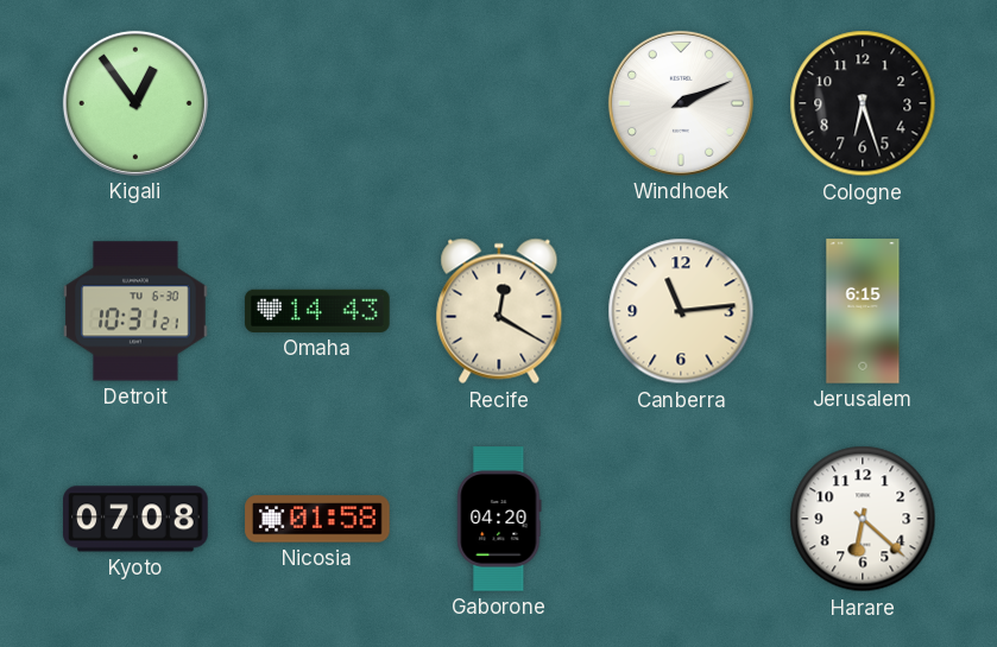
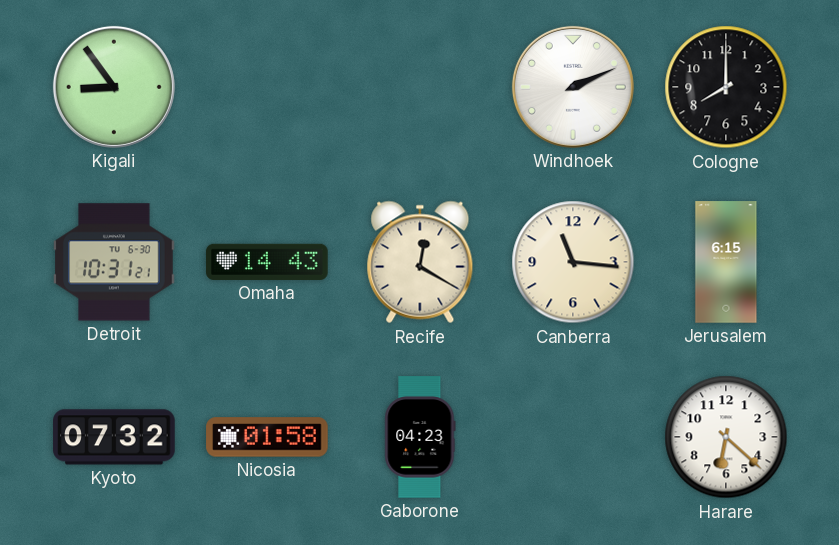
Kigali: 12:54 -> 8:54
Cologne: 6:27 -> 8:00
Canberra: 11:14 -> 11:16
Kyoto: 07:08 -> 07:32
Gaborone: 04:20 -> 04:23
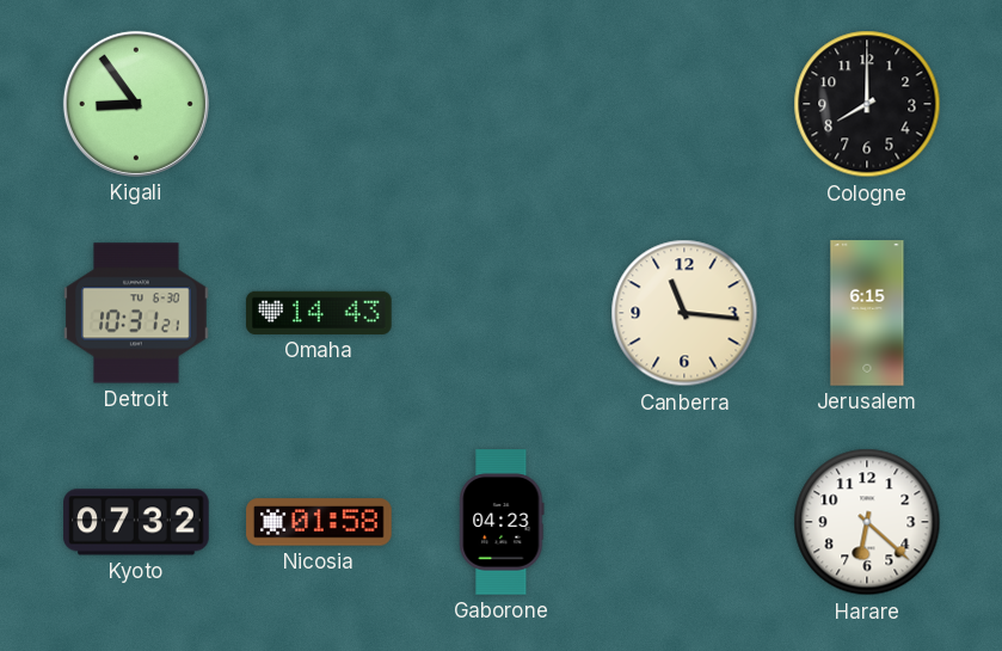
Windhoek: 2:11 -> none
Recife: 12:20 -> none
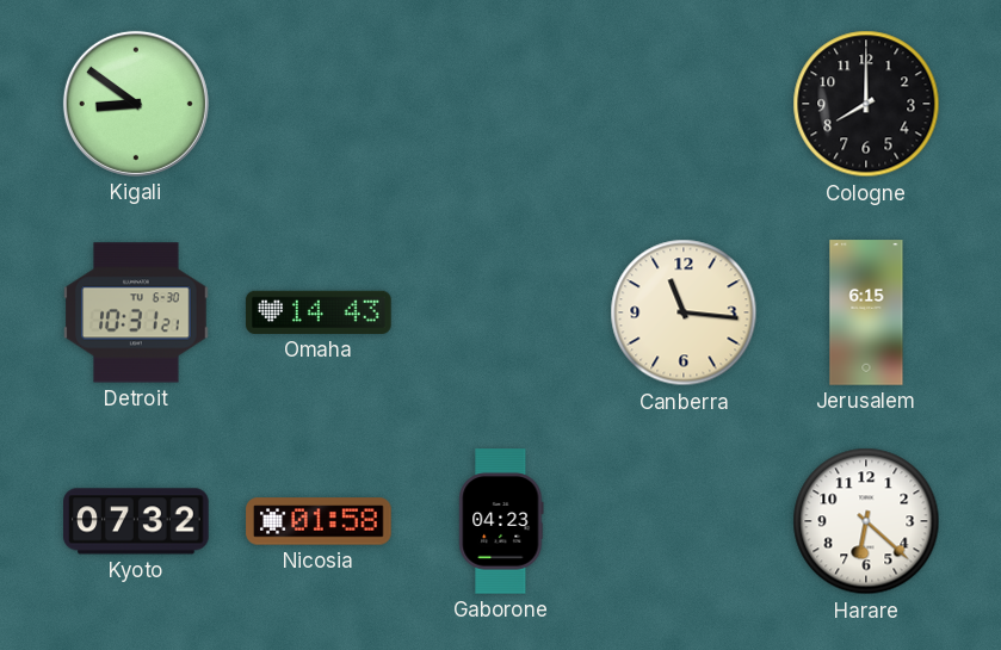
Kigali: 8:54 -> 8:51
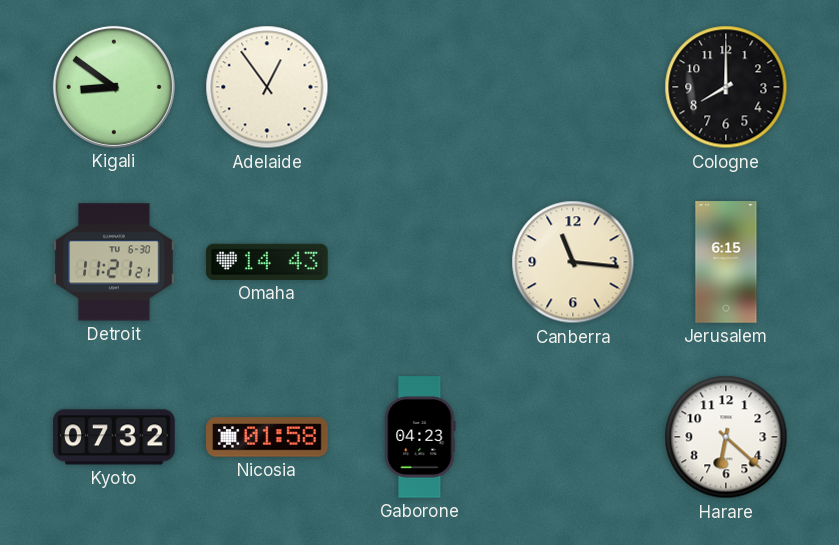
Adelaide: none -> 12:54
Detroit: 10:31 -> 11:21
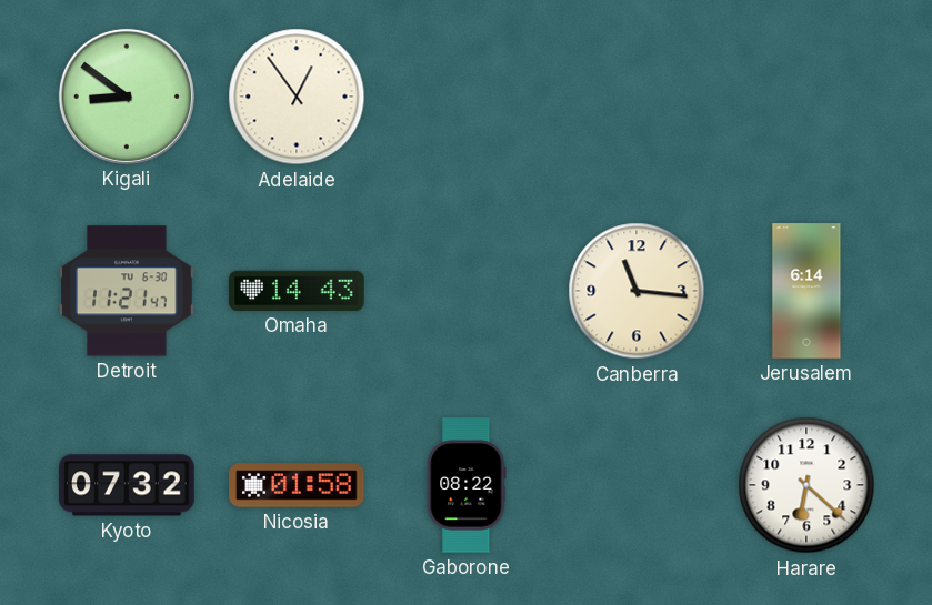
Cologne: 8:00 -> none
Detroit: 11:21:21 -> 11:21:47
Jerusalem: 6:15 -> 6:14
Gaborone: 04:23 -> 08:22
